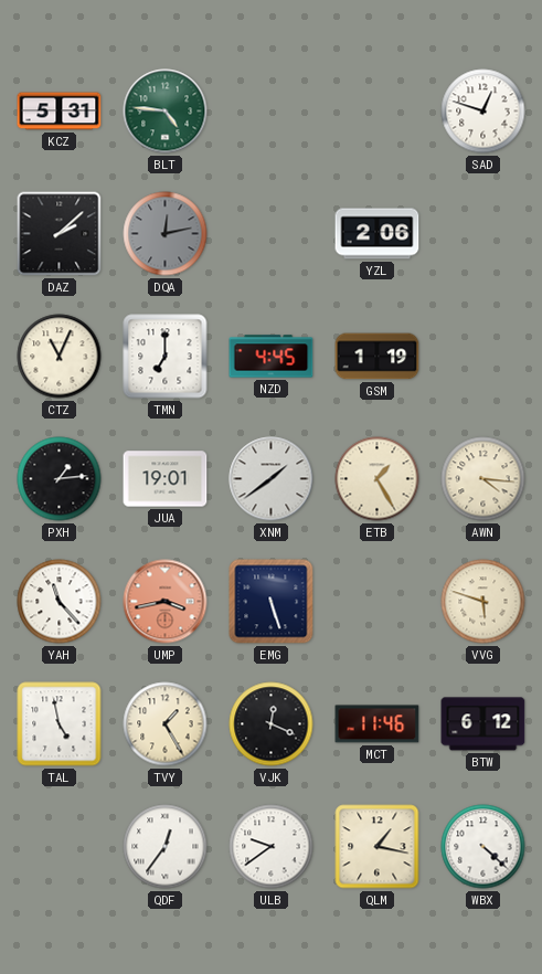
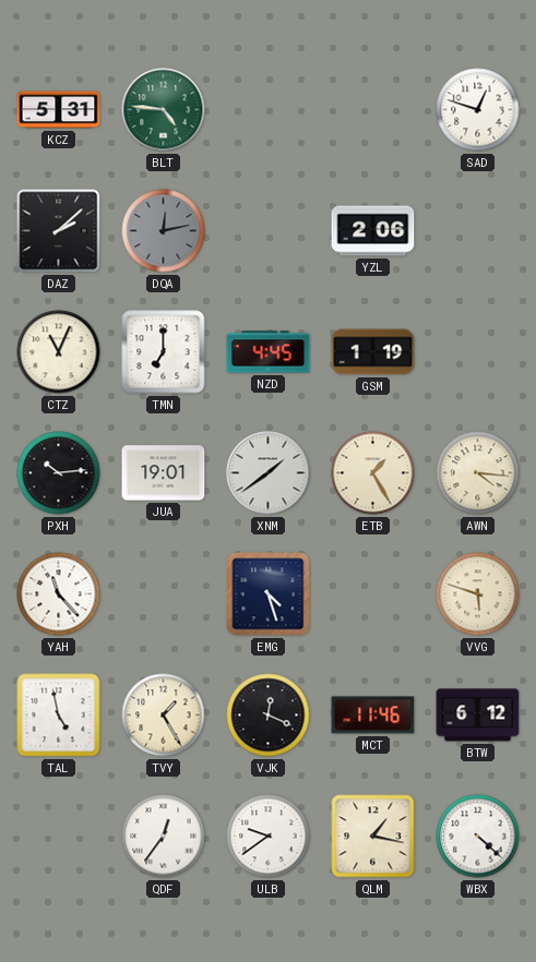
PXH: 1:14 -> 10:14
UMP: 3:43 -> none
EMG: 5:27 -> 4:27
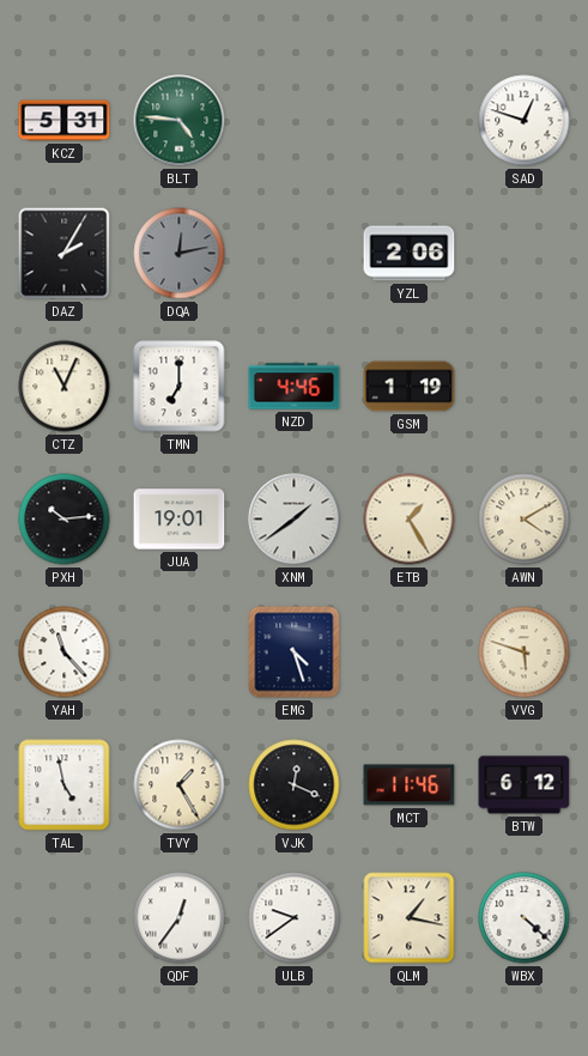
DAZ: 2:08 -> 2:05
NZD: 4:45 -> 4:46
AWN: 4:16 -> 4:10
